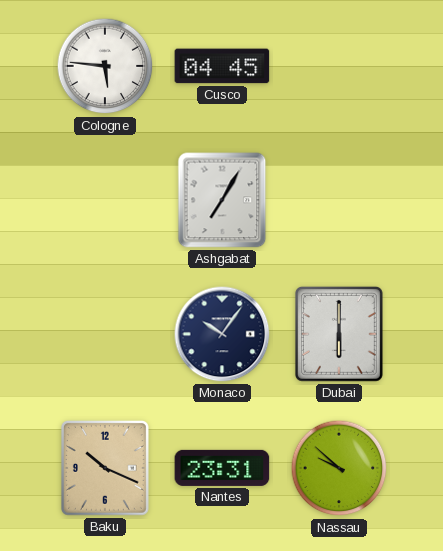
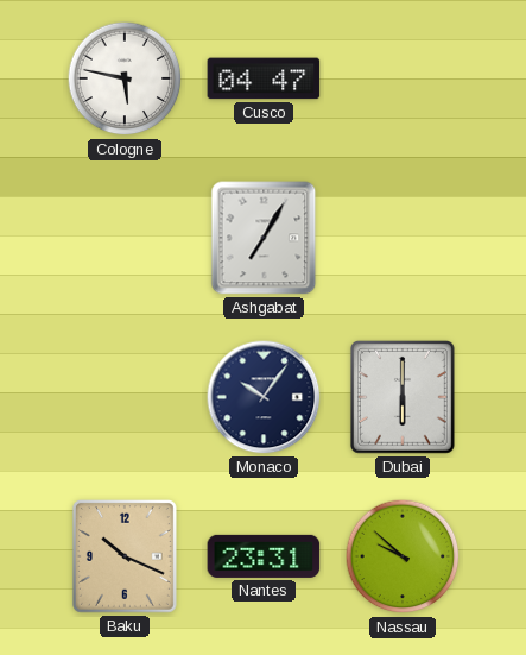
Cologne: 5:46 -> 5:47
Cusco: 04:45 -> 04:47
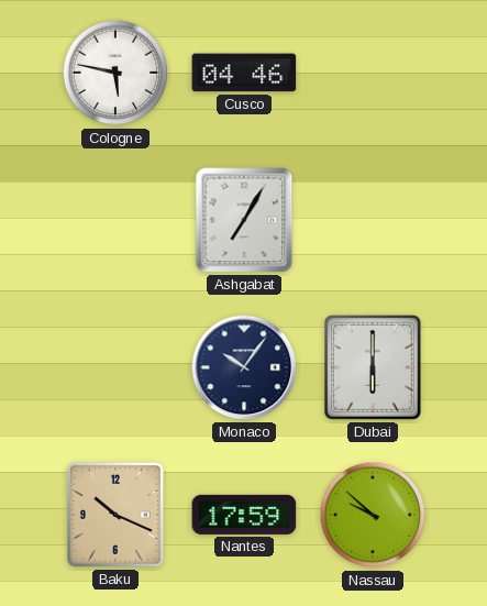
Cusco: 04:47 -> 04:46
Nantes: 23:31 -> 17:59
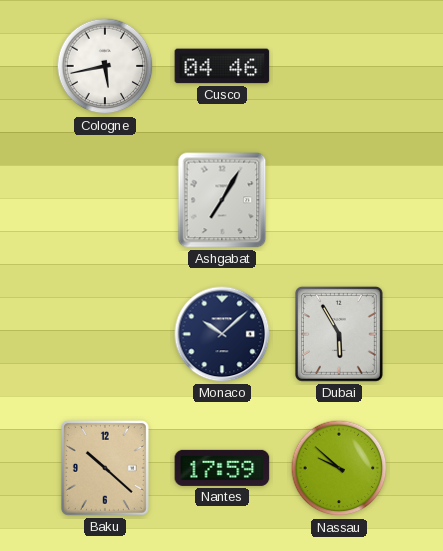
Cologne: 5:47 -> 5:43
Monaco: 10:06 -> 10:08
Dubai: 6:00 -> 5:55
Baku: 10:19 -> 10:22
